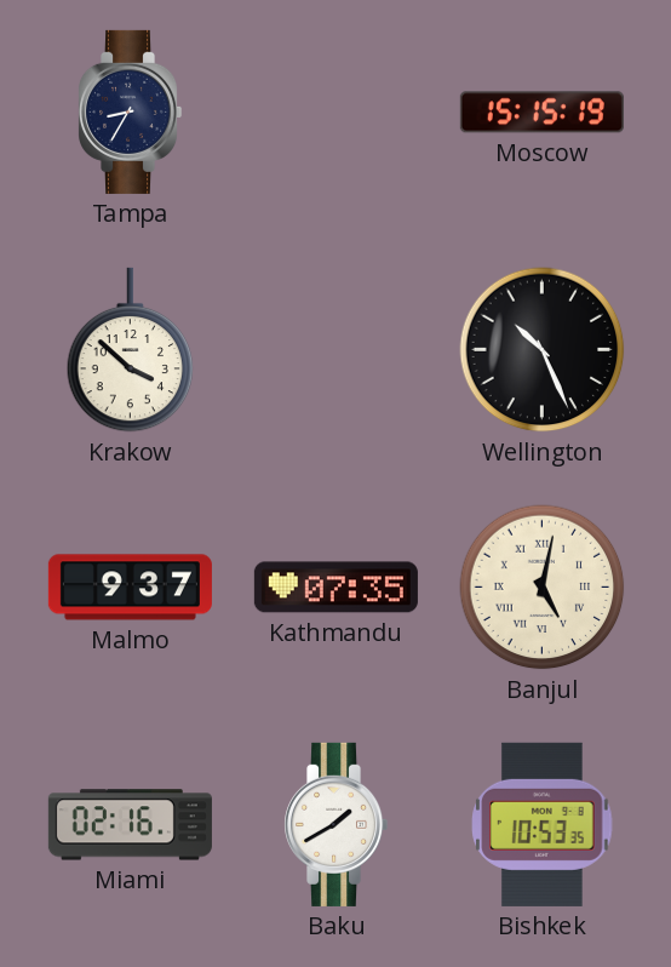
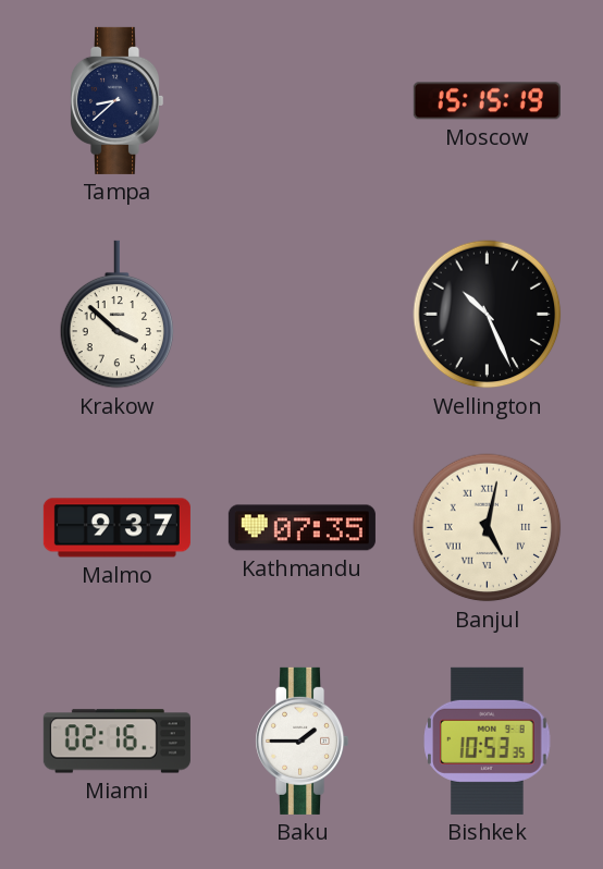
Tampa: 8:35 -> 8:38
Baku: 1:40 -> 1:45
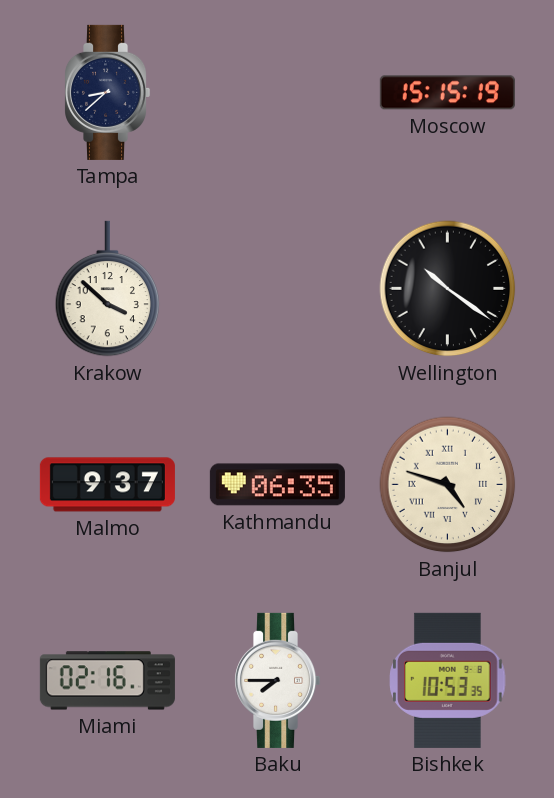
Wellington: 10:26 -> 10:21
Kathmandu: 07:35 -> 06:35
Banjul: 5:02 -> 4:48
Baku: 1:45 -> 7:45
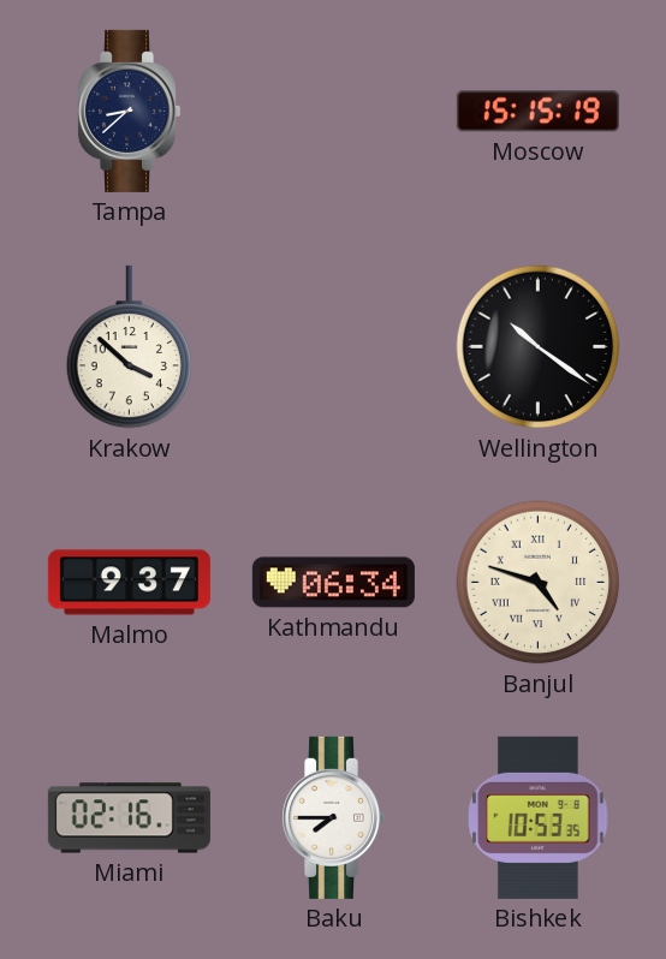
Kathmandu: 06:35 -> 06:34
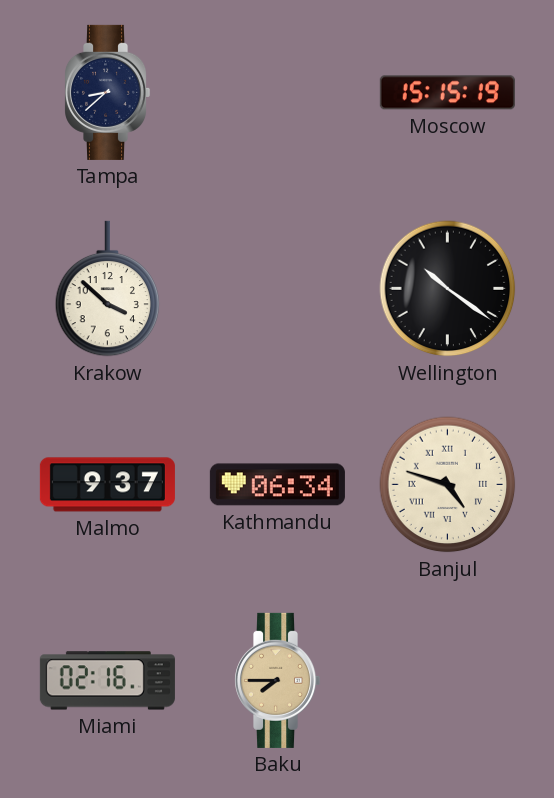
Baku dial: white -> champagne
Bishkek: 10:53 -> none
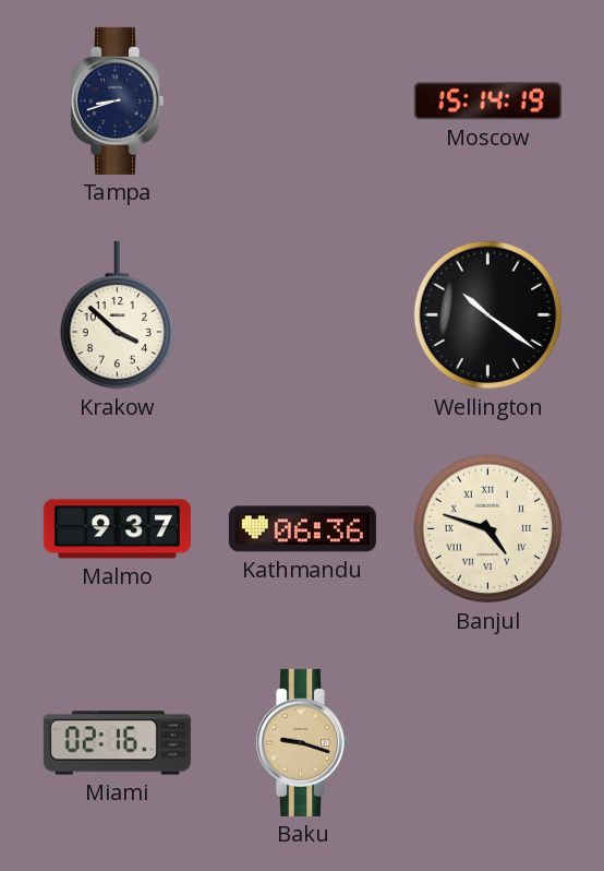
Tampa: 8:38 -> 8:42
Moscow: 15:15 -> 15:14
Kathmandu: 06:34 -> 06:36
Baku: 7:45 -> 9:18
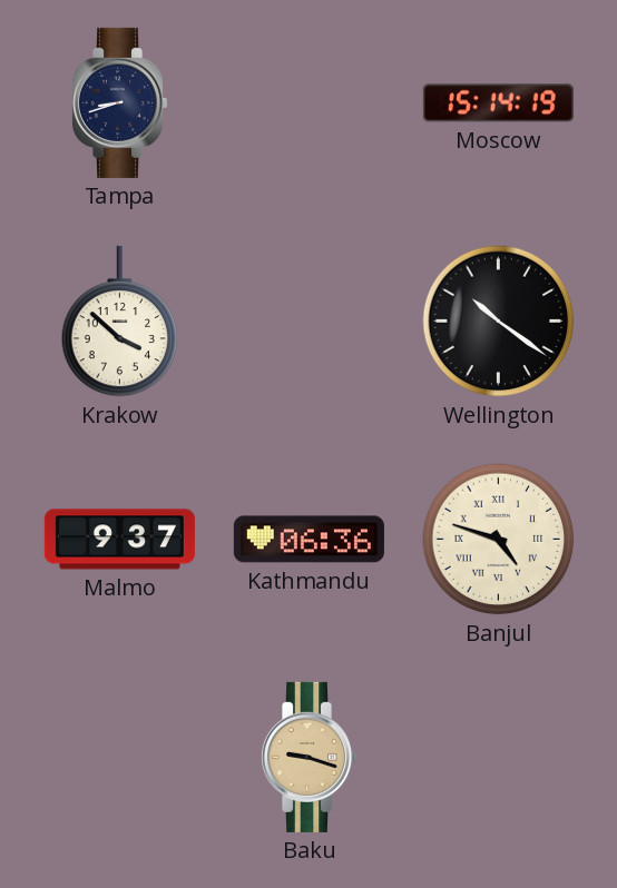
Miami: 02:16 -> none
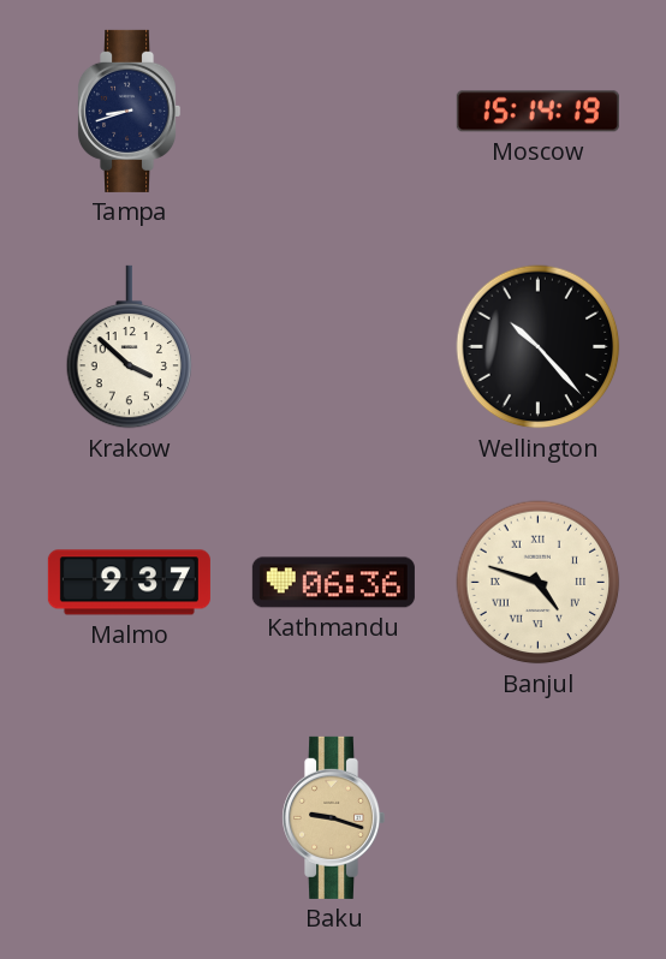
Wellington: 10:21 -> 10:23
